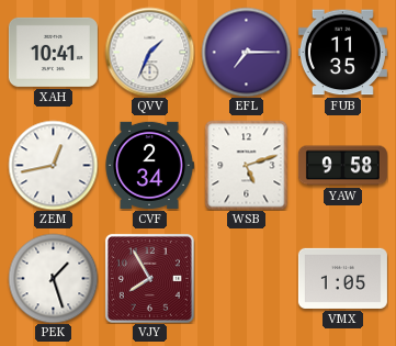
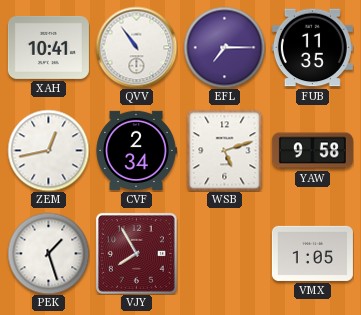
QVV: 1:34 -> 10:54
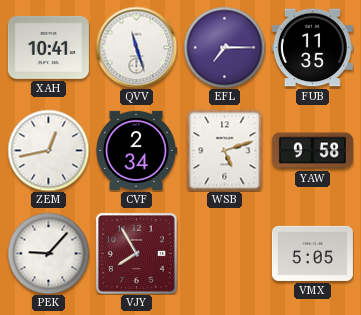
QVV: 10:54 -> 11:27
PEK: 1:27 -> 9:07
VMX: 1:05 -> 5:05
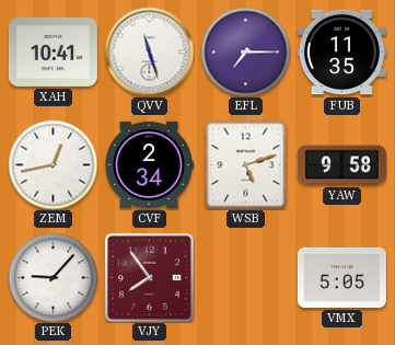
VJY: 7:55 -> 7:54
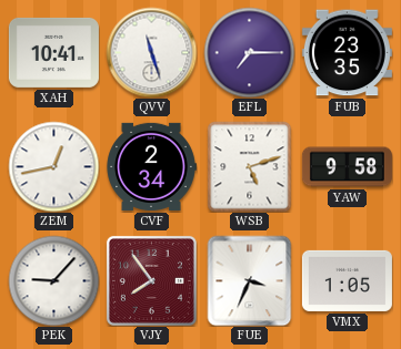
FUB: 11:35 -> 23:35
FUE: none -> 3:34
VMX: 5:05 -> 1:05
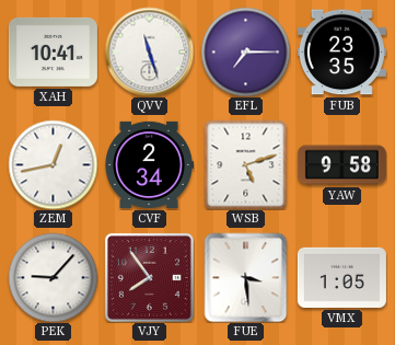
FUE: 3:34 -> 3:29
